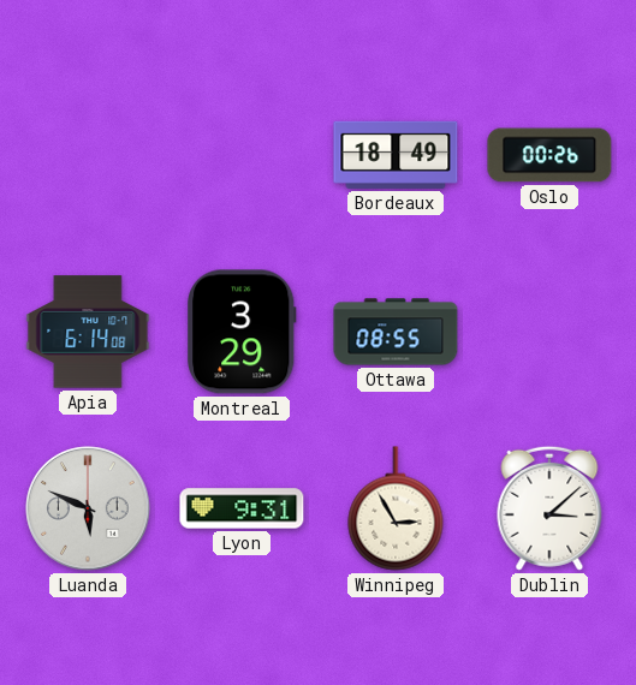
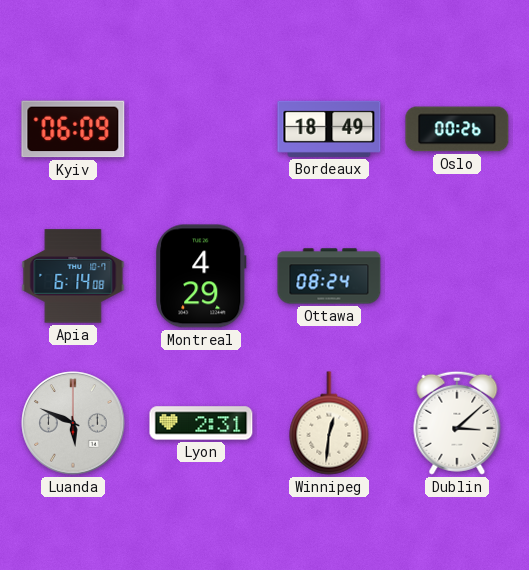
Kyiv: none -> 06:09
Montreal: 3:29 -> 4:29
Ottawa: 08:55 -> 08:24
Lyon: 9:31 -> 2:31
Winnipeg: 2:55 -> 12:31
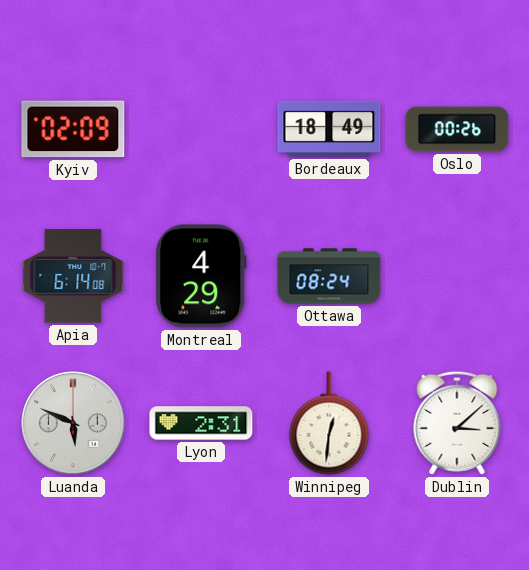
Kyiv: 06:09 -> 02:09
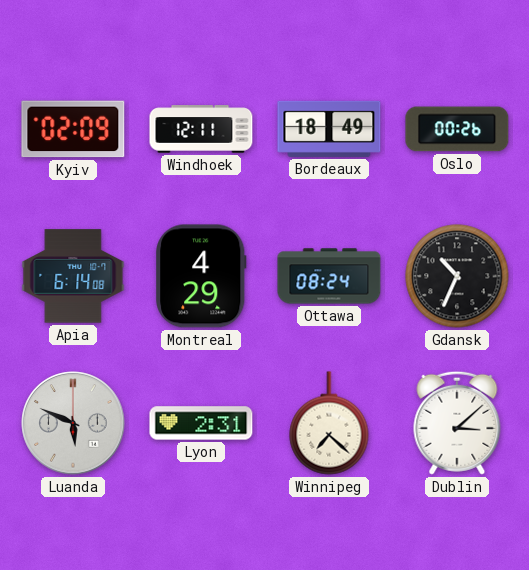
Windhoek: none -> 12:11
Gdansk: none -> 10:34
Winnipeg: 12:31 -> 7:22
